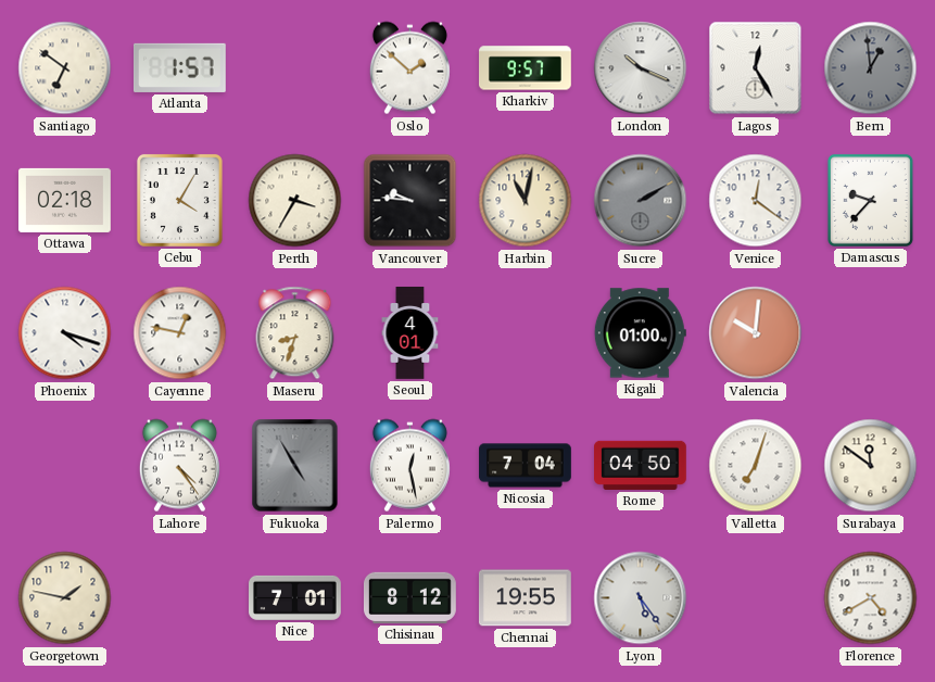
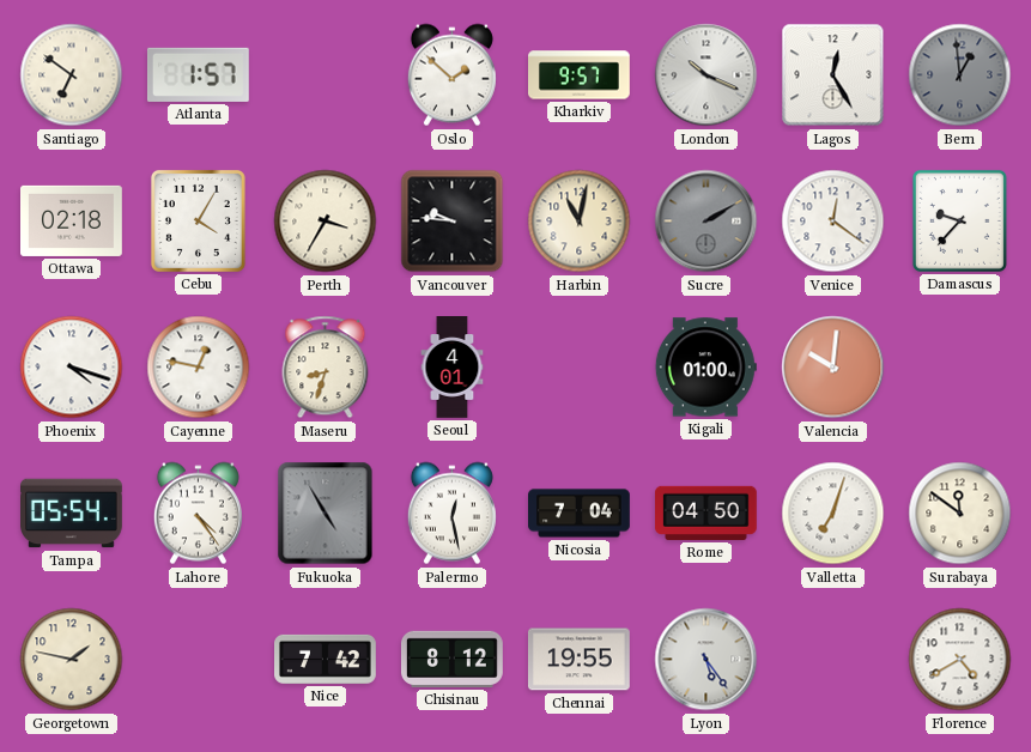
Tampa: none -> 05:54
Nice: 7:01 -> 7:42
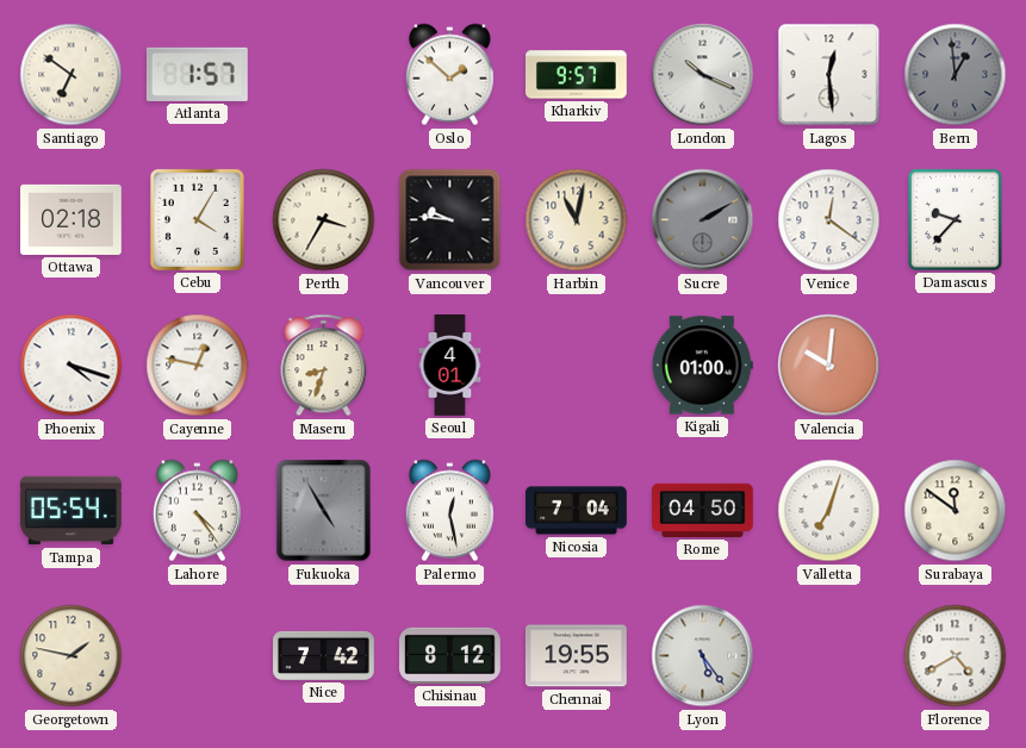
Lagos: 12:25 -> 12:29
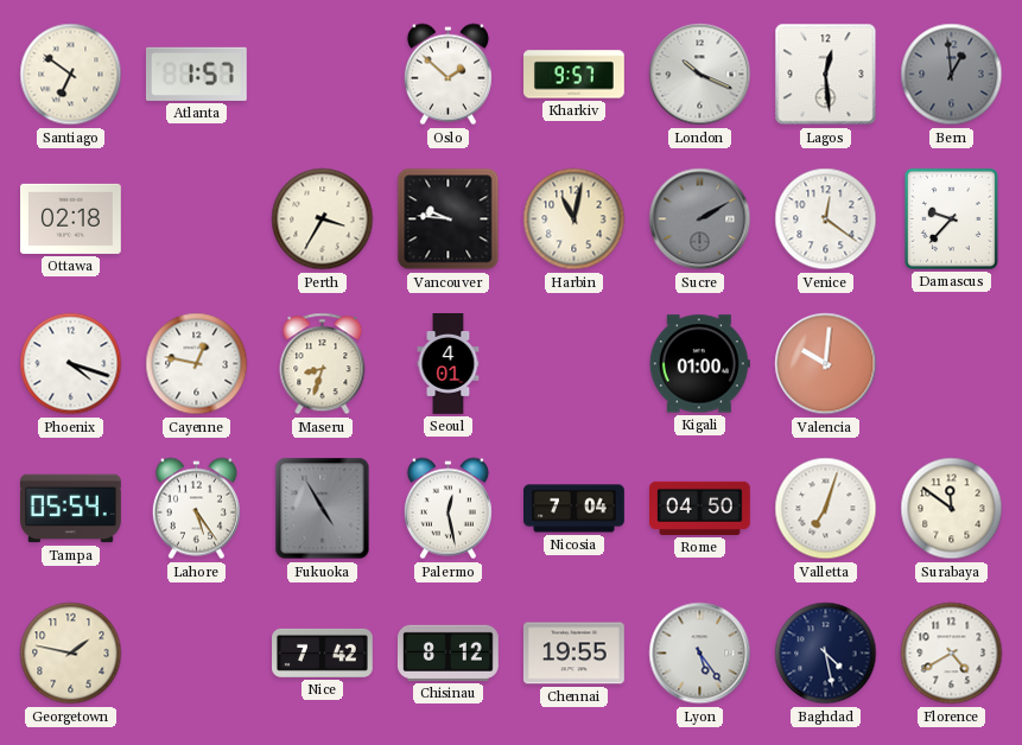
Cebu: 4:05 -> none
Lahore: 4:24 -> 5:24
Baghdad: none -> 4:28
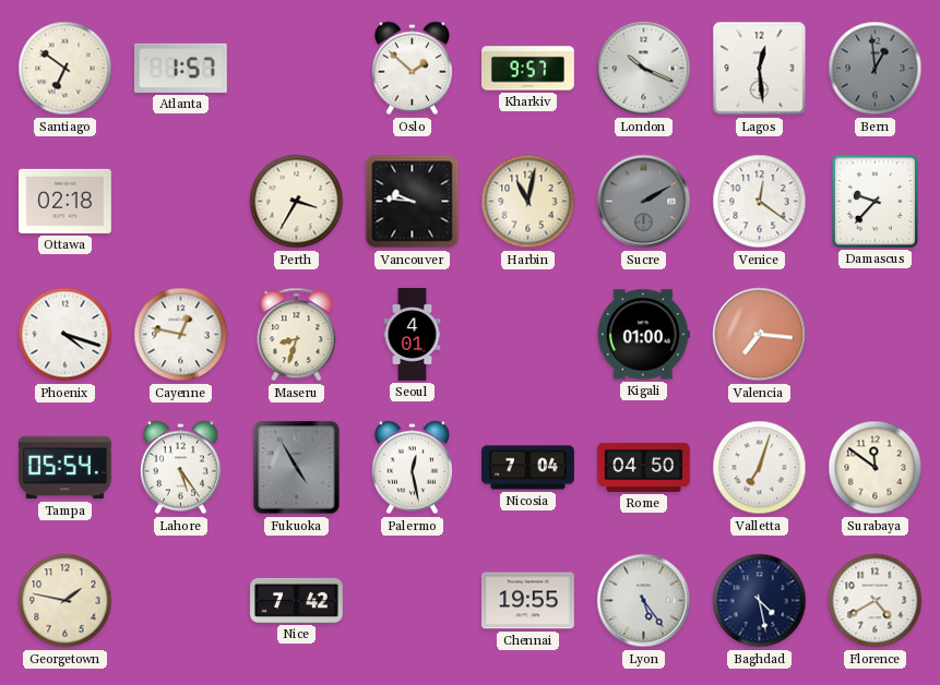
Valencia: 10:01 -> 7:16
Chisinau: 8:12 -> none
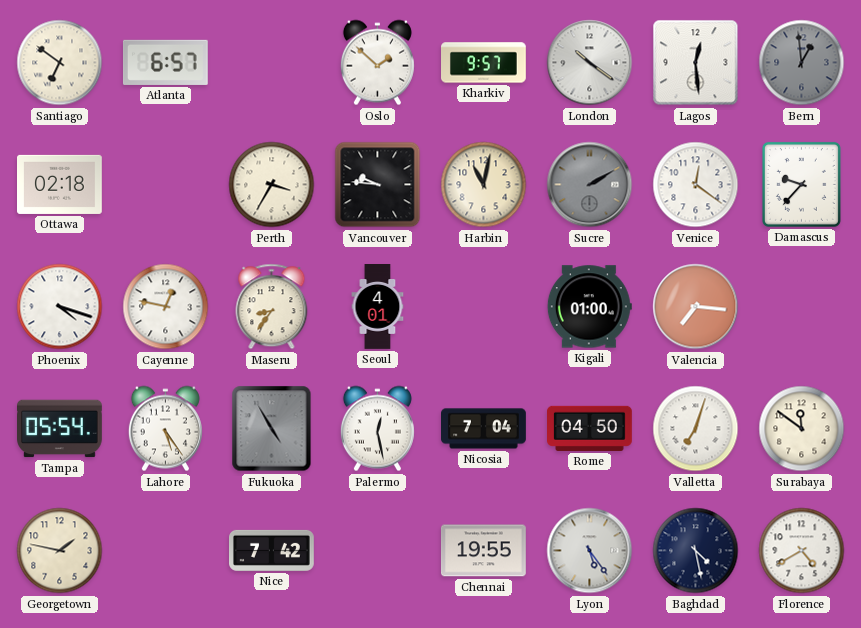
Atlanta: 1:57 -> 6:57
London: 10:19 -> 10:21
Maseru: 8:33 -> 8:36
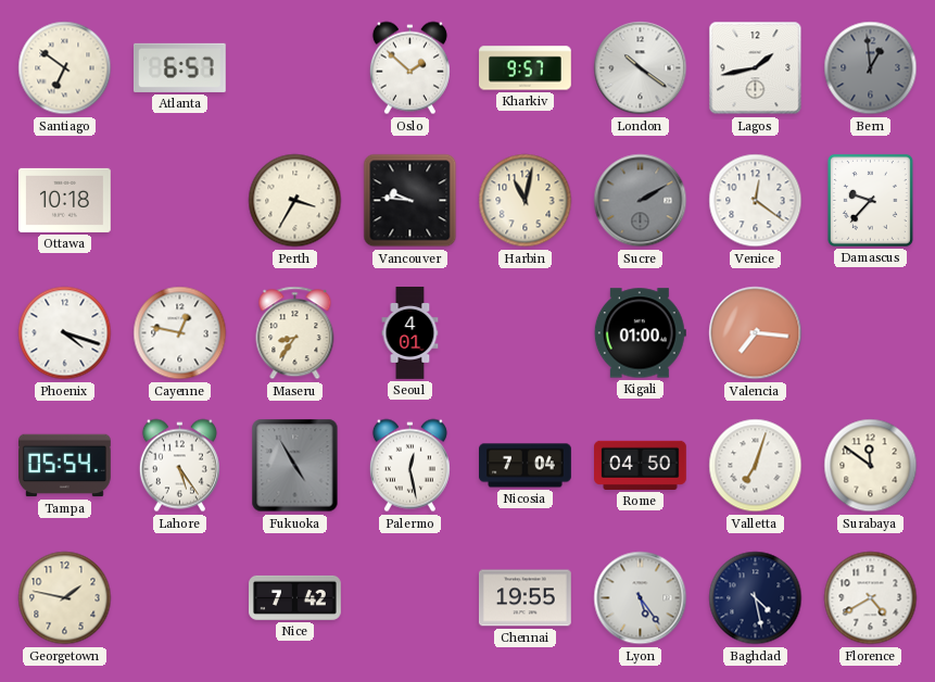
Lagos: 12:29 -> 1:43
Ottawa: 02:18 -> 10:18
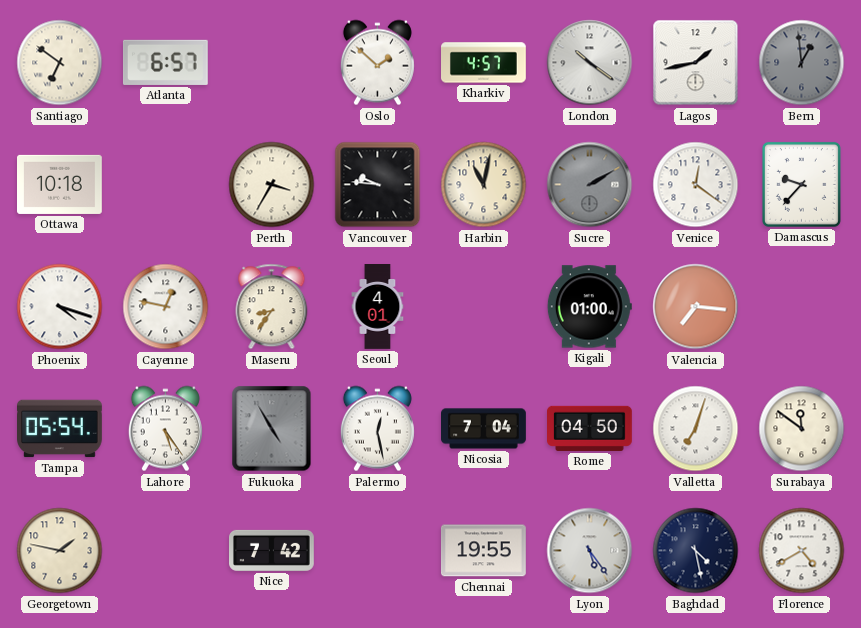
Kharkiv: 9:57 -> 4:57
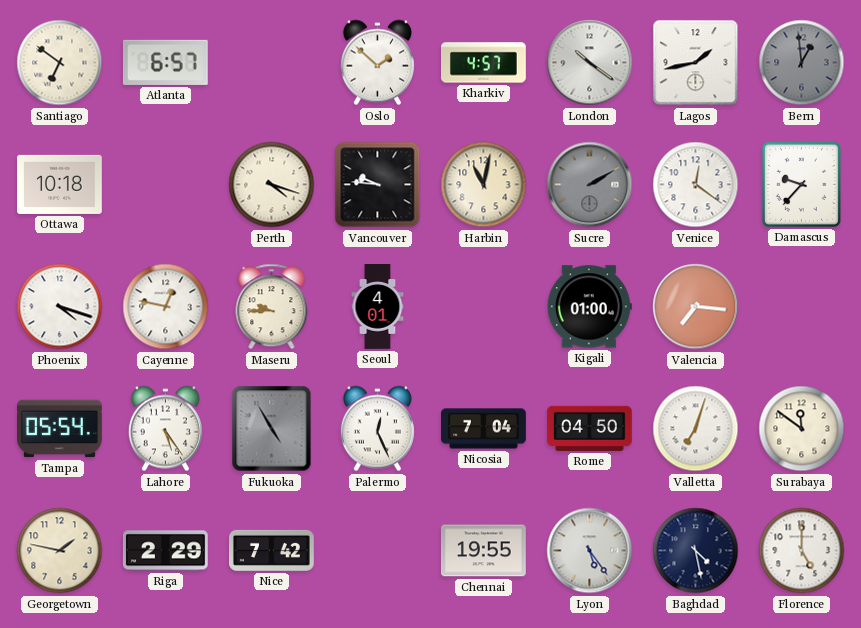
Perth: 3:35 -> 4:18
Maseru: 8:36 -> 9:45
Palermo: 12:28 -> 12:26
Riga: none -> 2:29
Florence: 4:40 -> 5:00
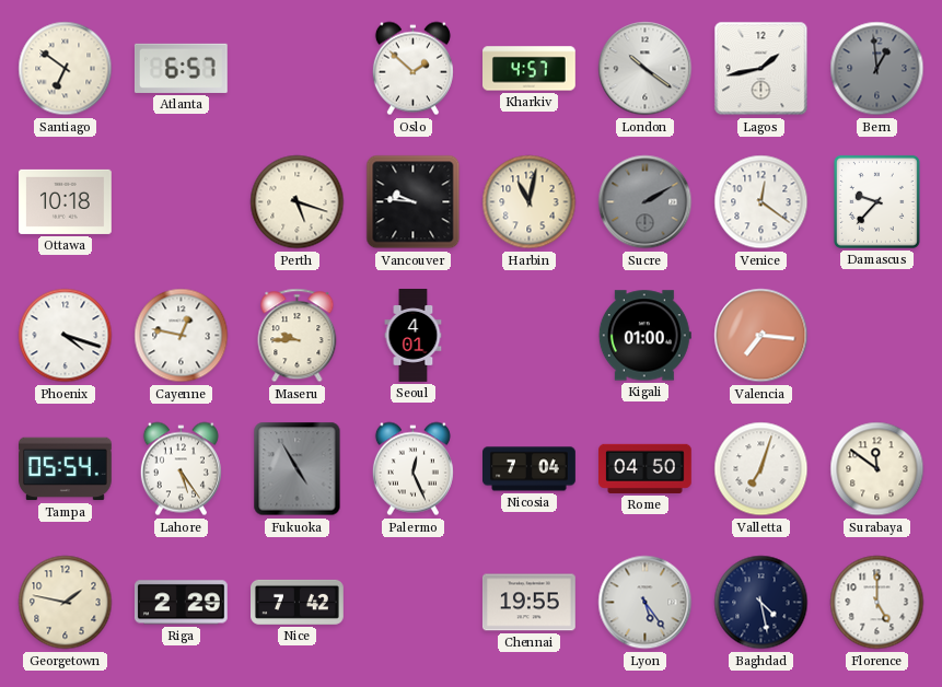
Perth: 4:18 -> 5:18
